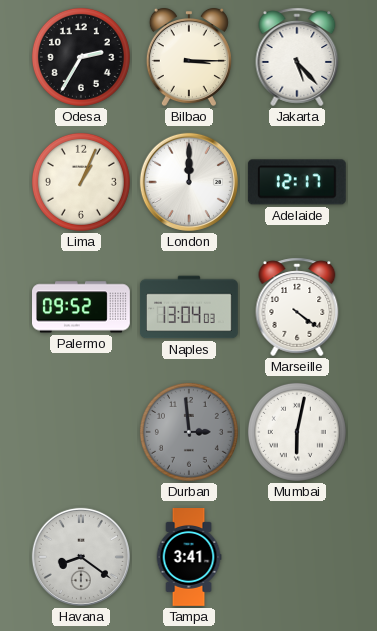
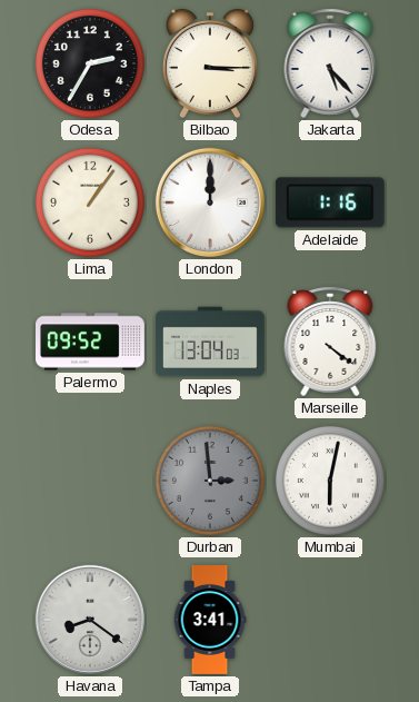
Lima: 1:04 -> 1:06
Adelaide: 12:17 -> 1:16
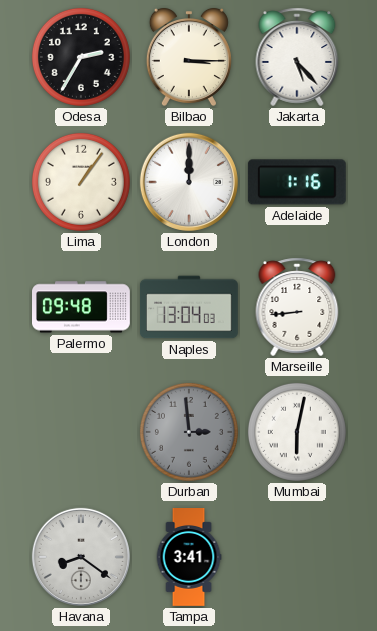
Palermo: 09:52 -> 09:48
Marseille: 4:21 -> 8:44
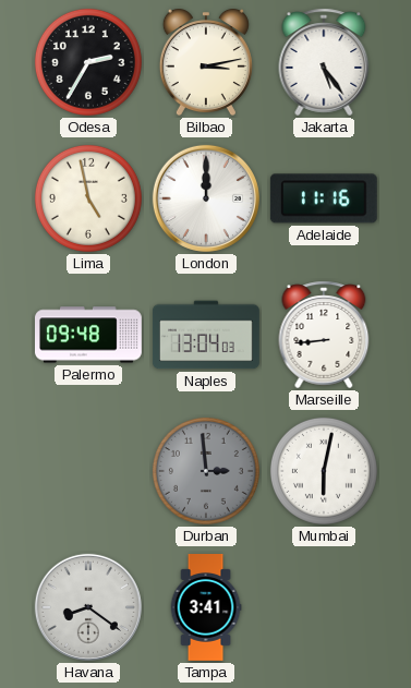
Bilbao: 3:15 -> 3:13
Jakarta: 5:23 -> 5:24
Lima: 1:06 -> 4:58
Adelaide: 1:16 -> 11:16
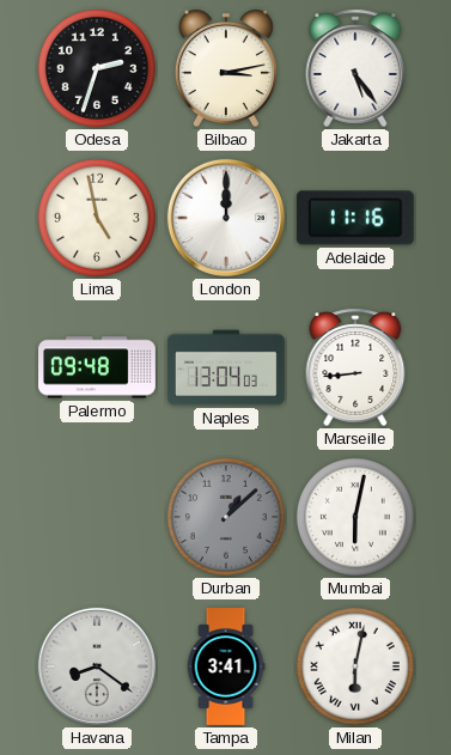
Odesa: 2:35 -> 2:33
Durban: 2:59 -> 1:08
Milan: none -> 6:02
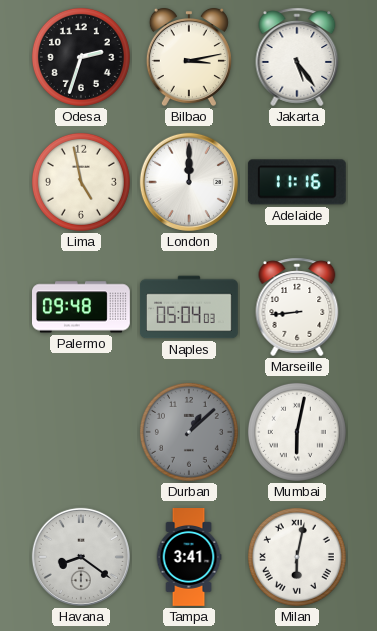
Naples: 13:04 -> 05:04
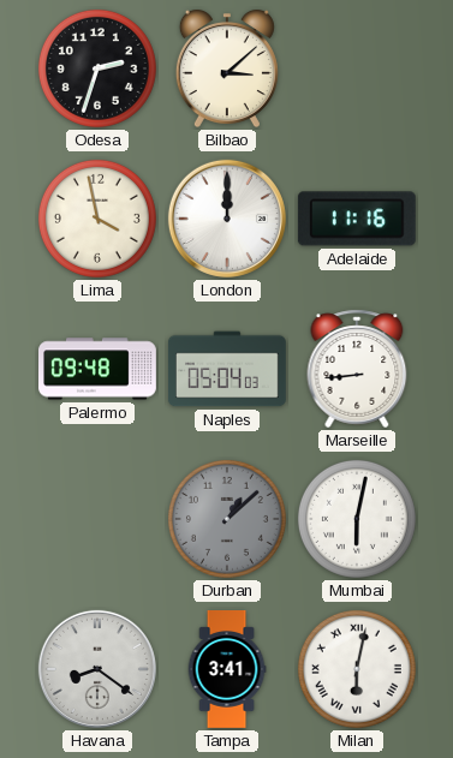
Bilbao: 3:13 -> 3:08
Jakarta: 5:24 -> none
Lima: 4:58 -> 3:58
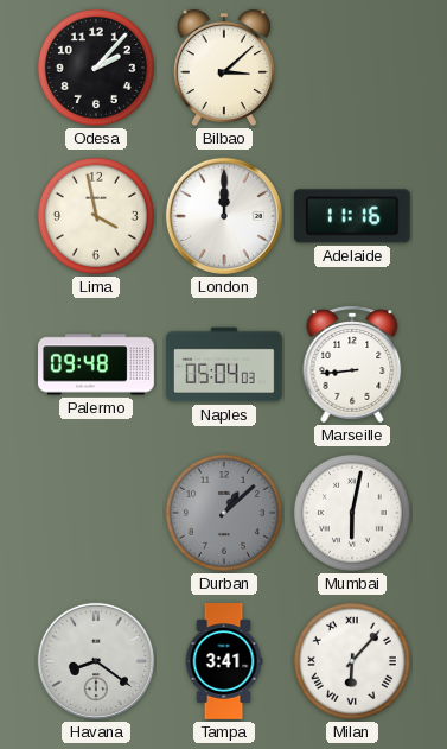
Odesa: 2:33 -> 2:07
Milan: 6:02 -> 6:07
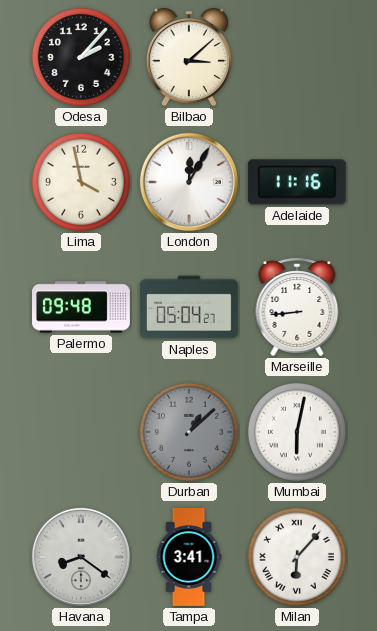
London: 12:00 -> 12:05
Naples: 05:04:03 -> 05:04:27
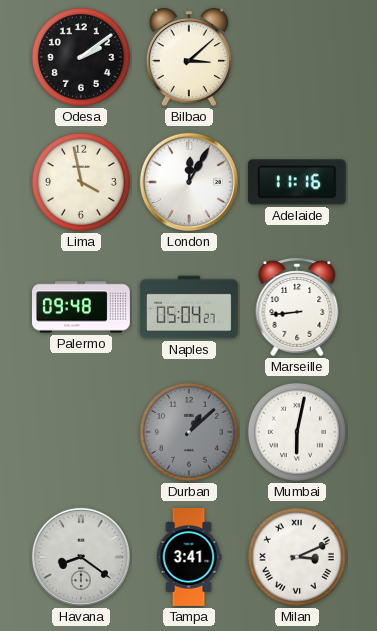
Odesa: 2:07 -> 2:09
Milan: 6:07 -> 3:11
